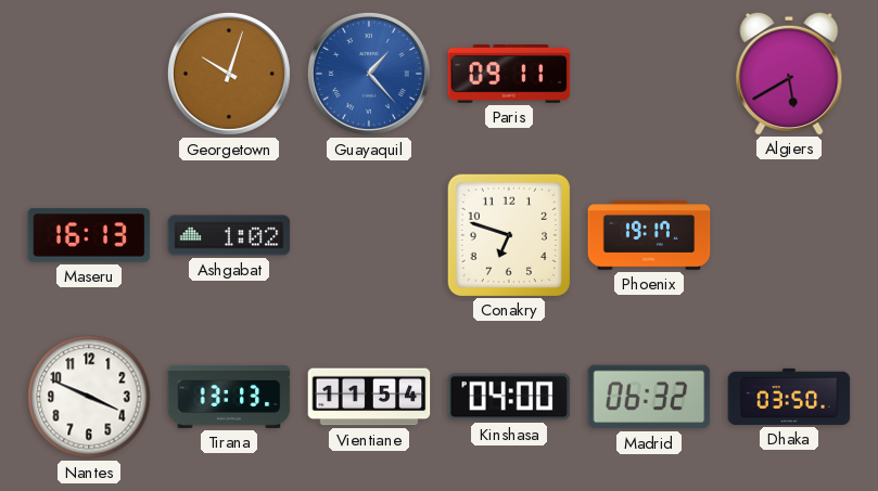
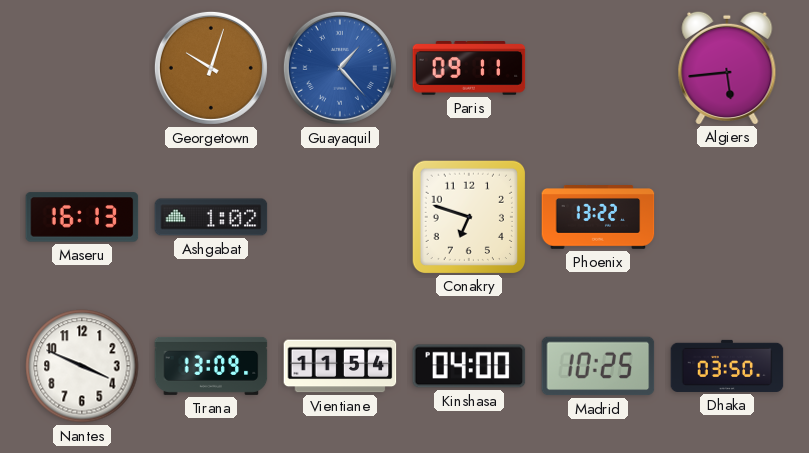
Algiers: 5:40 -> 5:44
Phoenix: 19:17 -> 13:22
Tirana: 13:13 -> 13:09
Madrid: 06:32 -> 10:25
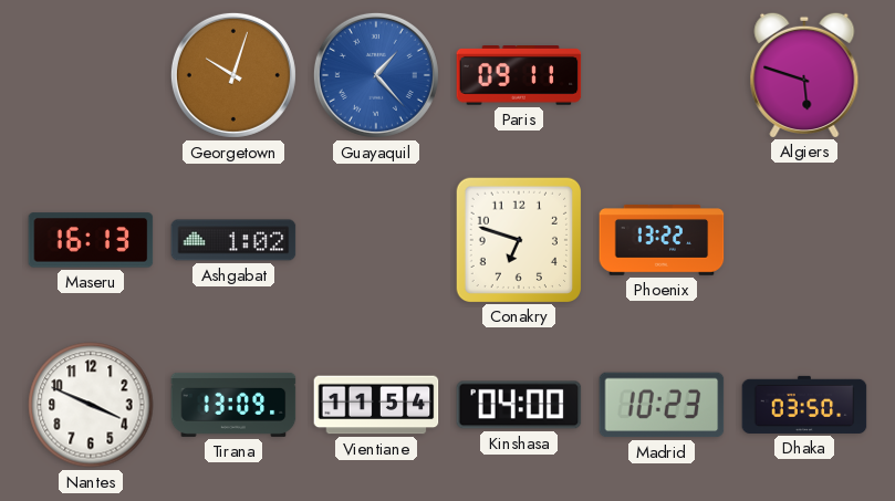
Algiers: 5:44 -> 5:48
Madrid: 10:25 -> 10:23
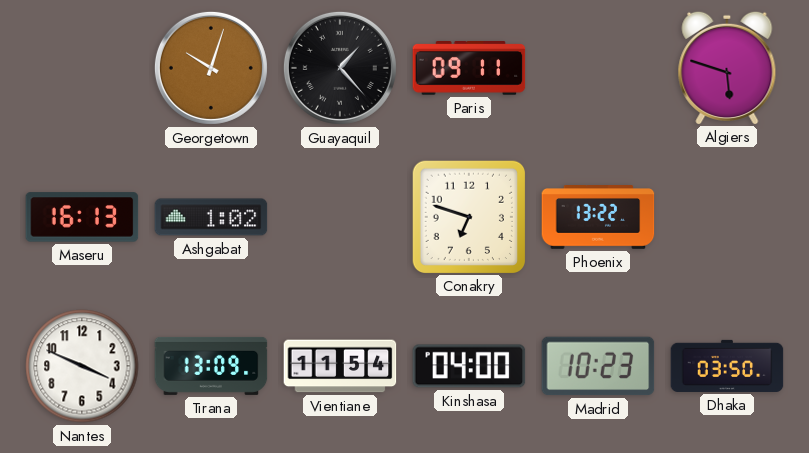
Guayaquil dial: blue -> black
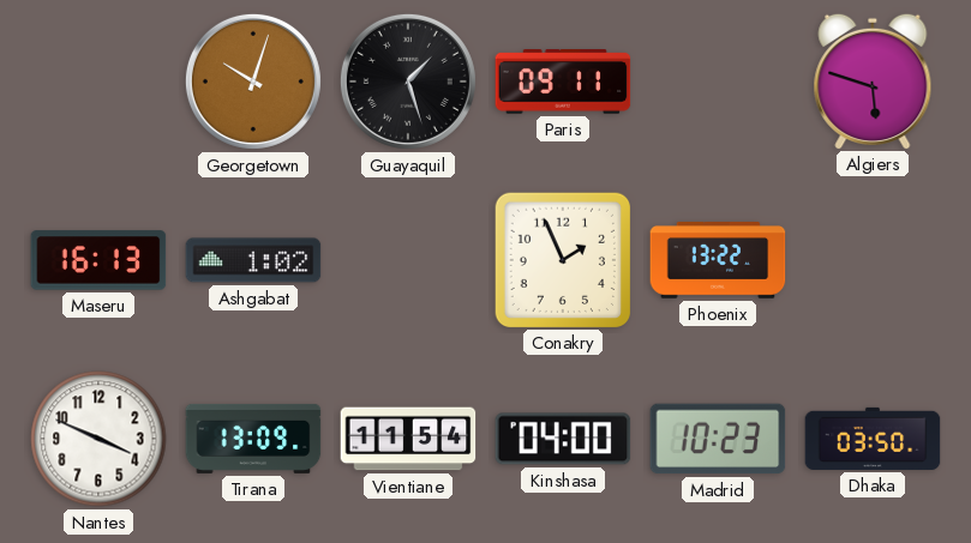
Guayaquil: 1:23 -> 1:27
Conakry: 6:48 -> 1:56
